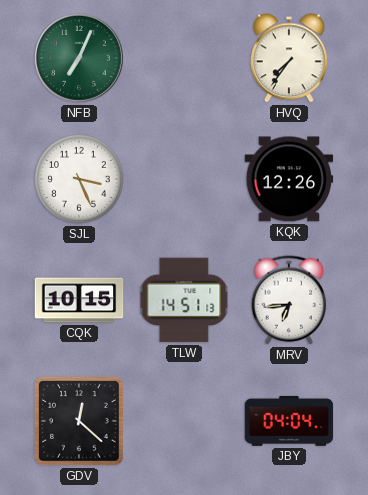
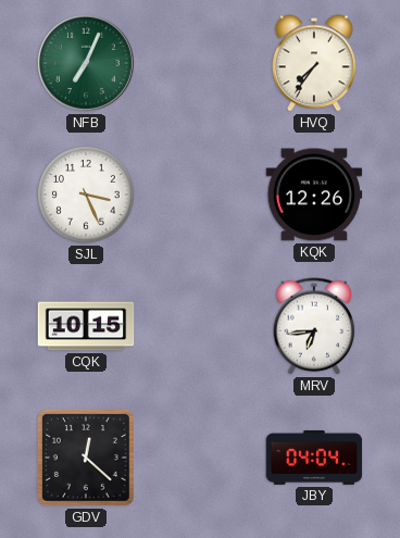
TLW: 14:51 -> none
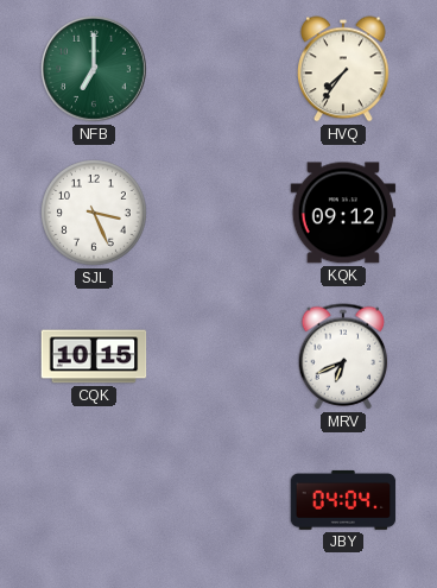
NFB: 7:04 -> 7:00
KQK: 12:26 -> 09:12
MRV: 6:44 -> 6:41
GDV: 12:22 -> none
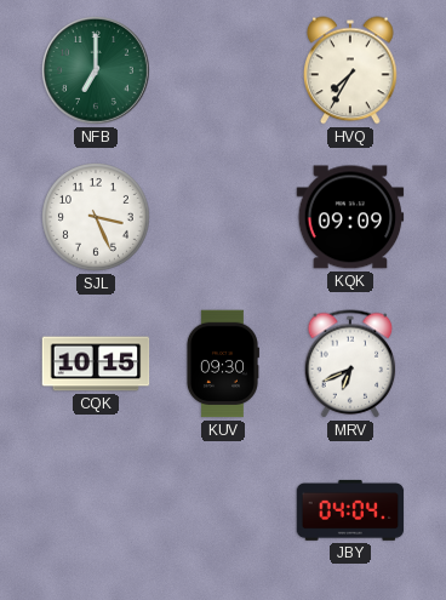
HVQ: 7:36 -> 7:35
KQK: 09:12 -> 09:09
KUV: none -> 09:30
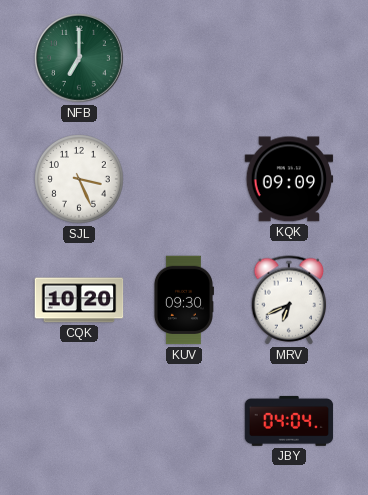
HVQ: 7:35 -> none
CQK: 10:15 -> 10:20
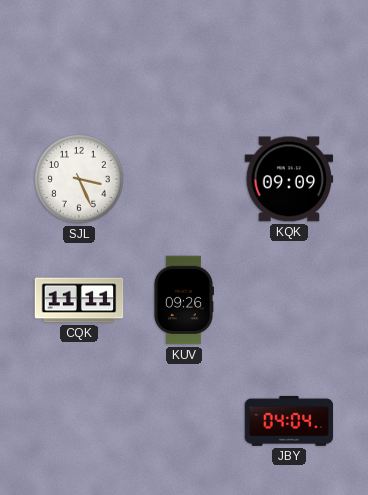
NFB: 7:00 -> none
CQK: 10:20 -> 11:11
KUV: 09:30 -> 09:26
MRV: 6:41 -> none
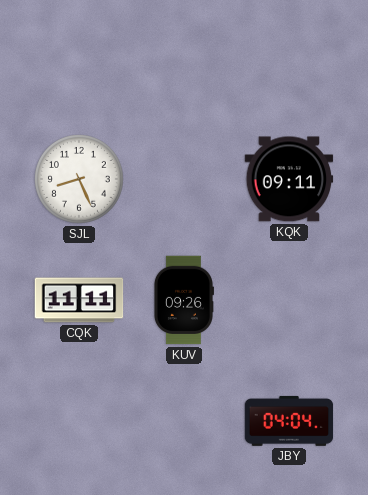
SJL: 3:26 -> 8:26
KQK: 09:09 -> 09:11
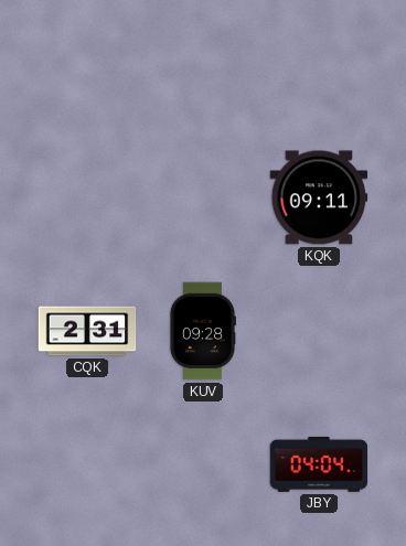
SJL: 8:26 -> none
CQK: 11:11 -> 2:31
KUV: 09:26 -> 09:28
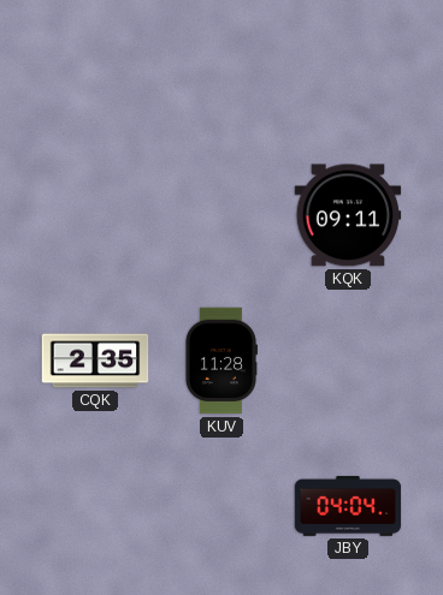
CQK: 2:31 -> 2:35
KUV: 09:28 -> 11:28
